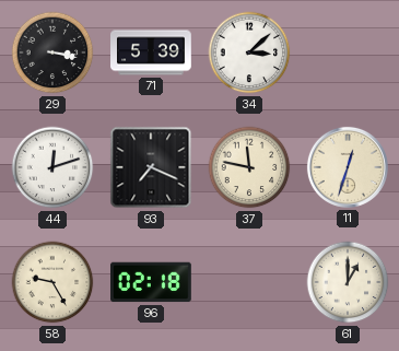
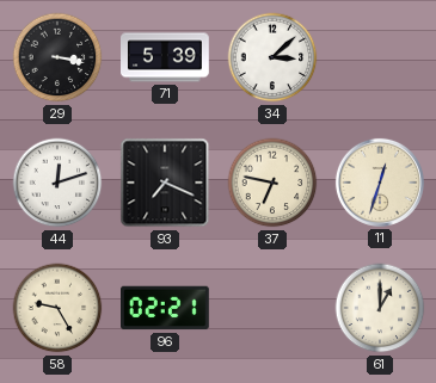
37: 11:47 -> 6:47
96: 02:18 -> 02:21
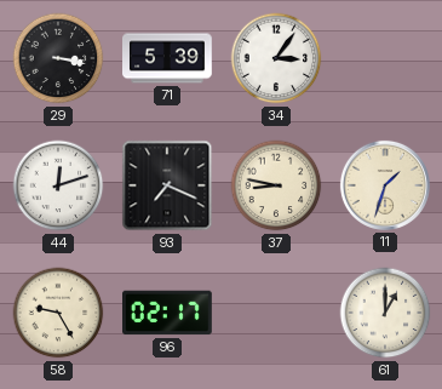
34: 3:08 -> 3:06
37: 6:47 -> 8:47
11: 12:33 -> 1:33
96: 02:21 -> 02:17
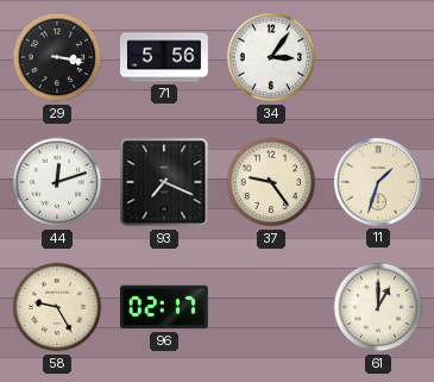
71: 5:39 -> 5:56
37: 8:47 -> 9:24
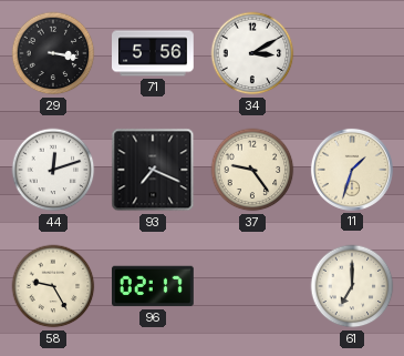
34: 3:06 -> 3:10
61: 1:00 -> 7:00
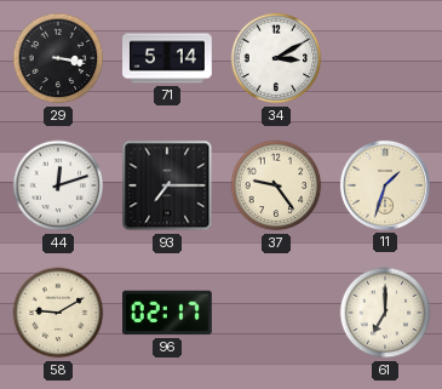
71: 5:56 -> 5:14
93: 7:19 -> 7:15
58: 9:25 -> 9:10
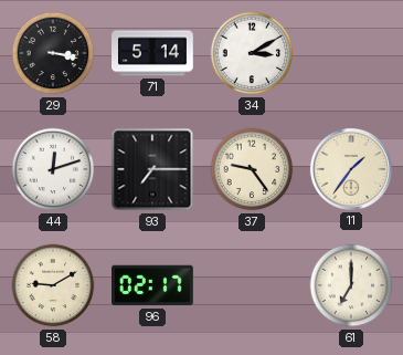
11: 1:33 -> 1:36
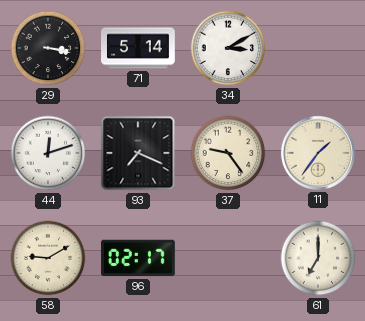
93: 7:15 -> 7:19
